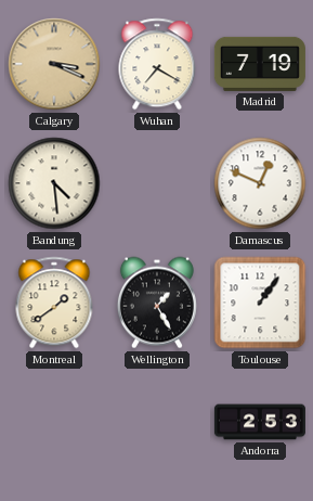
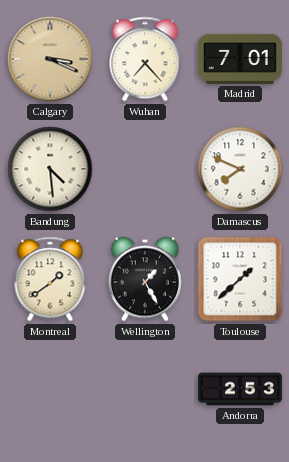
Wuhan: 7:20 -> 7:23
Madrid: 7:19 -> 7:01
Damascus: 12:49 -> 7:49
Toulouse: 1:06 -> 1:38
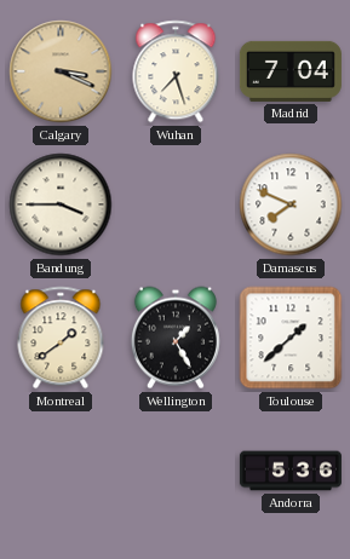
Wuhan: 7:23 -> 7:27
Madrid: 7:01 -> 7:04
Bandung: 4:29 -> 3:45
Andorra: 2:53 -> 5:36
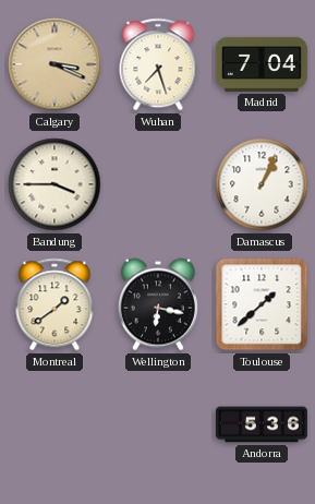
Damascus: 7:49 -> 1:04
Wellington: 1:25 -> 6:17
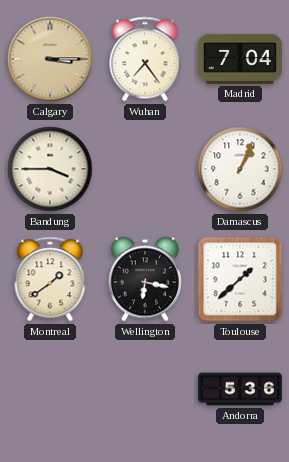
Calgary: 3:19 -> 3:15
Wuhan: 7:27 -> 7:24
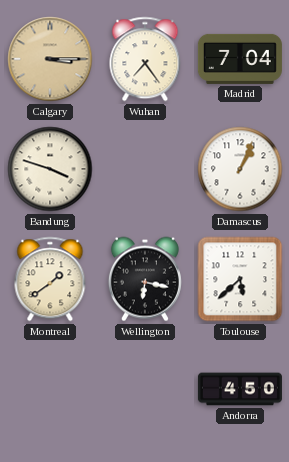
Bandung: 3:45 -> 3:48
Toulouse: 1:38 -> 5:38
Andorra: 5:36 -> 4:50
